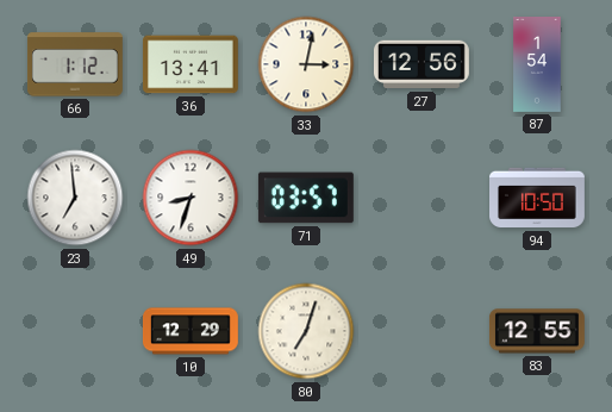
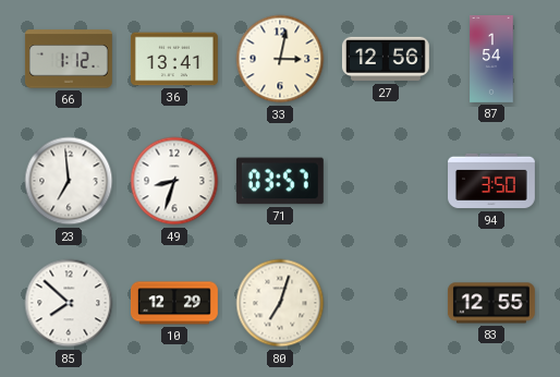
94: 10:50 -> 3:50
85: none -> 7:52
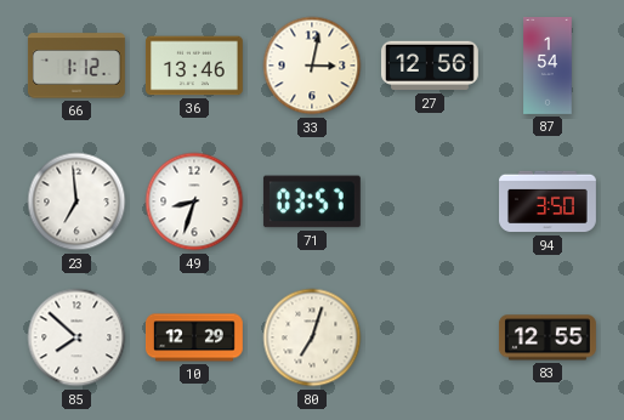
36: 13:41 -> 13:46
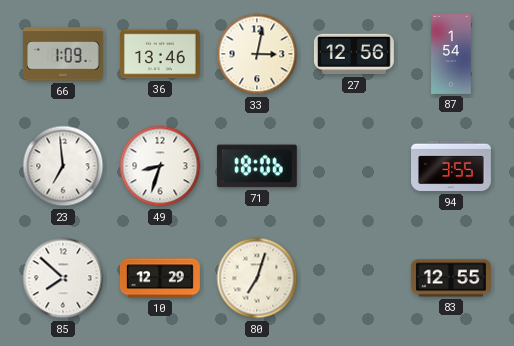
66: 1:12 -> 1:09
71: 03:57 -> 18:06
94: 3:50 -> 3:55
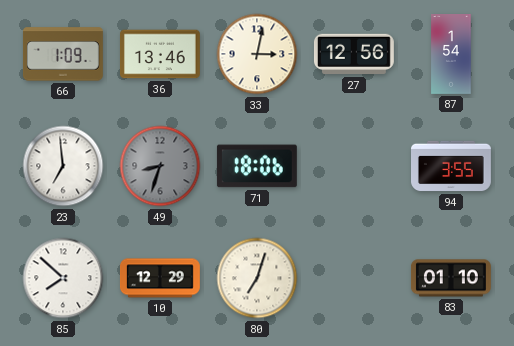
49 dial: white -> grey
83: 12:55 -> 01:10
